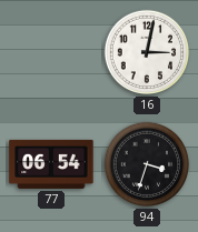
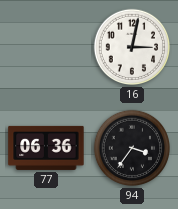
77: 06:54 -> 06:36
94: 3:33 -> 3:36
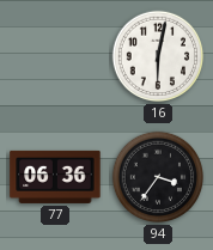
16: 3:02 -> 6:02
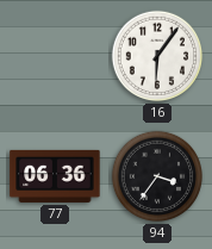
16: 6:02 -> 6:06
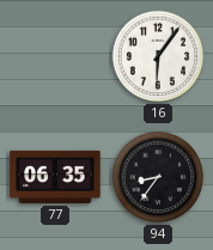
77: 06:36 -> 06:35
94: 3:36 -> 8:36
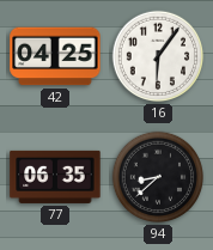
42: none -> 04:25
94: 8:36 -> 8:38
